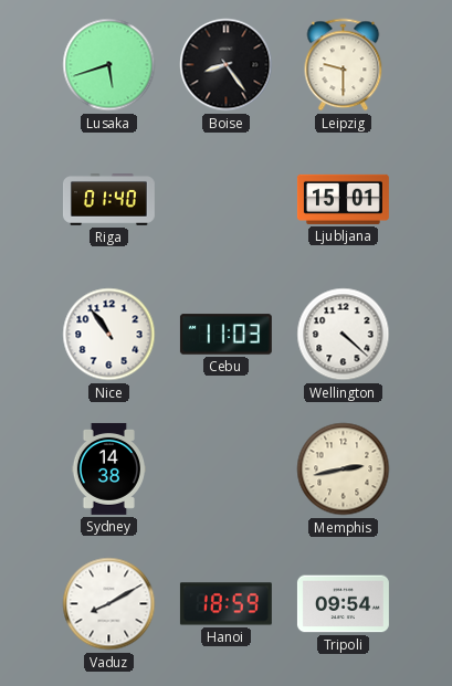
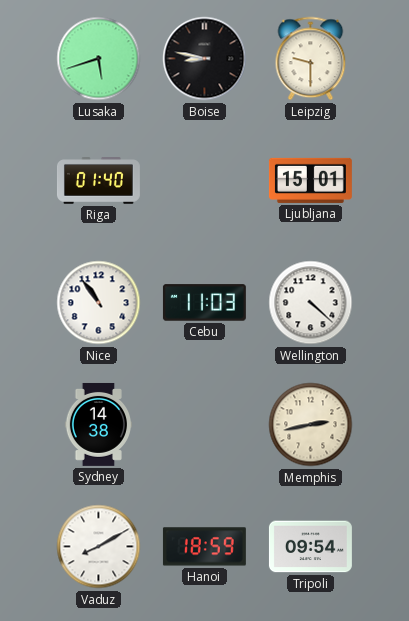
Boise: 8:24 -> 8:47
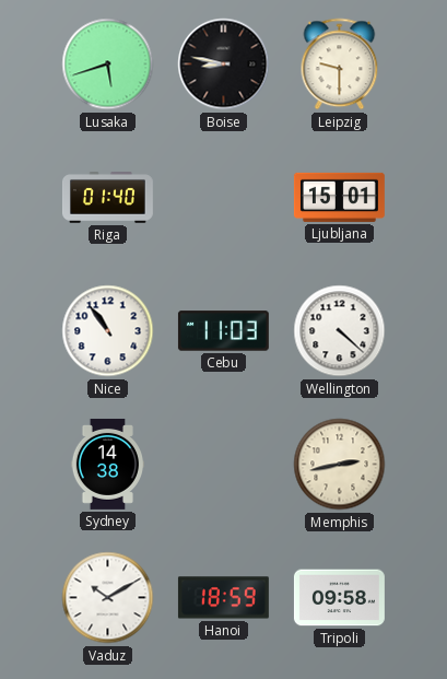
Vaduz: 8:10 -> 10:10
Tripoli: 09:54 -> 09:58
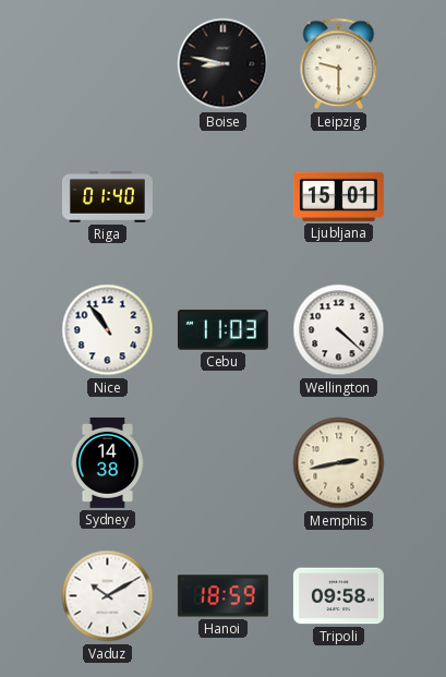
Lusaka: 5:42 -> none
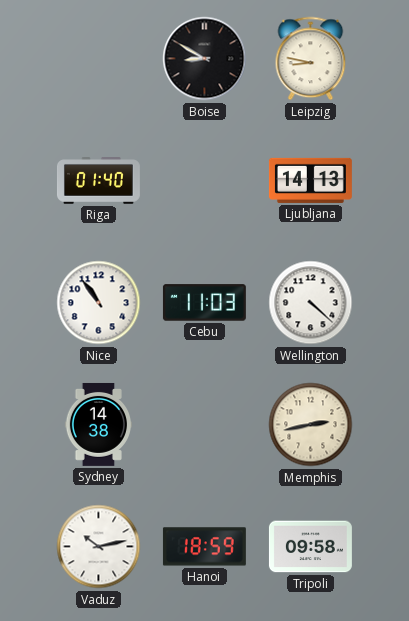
Boise: 8:47 -> 8:50
Leipzig: 9:30 -> 8:47
Ljubljana: 15:01 -> 14:13
Vaduz: 10:10 -> 10:13
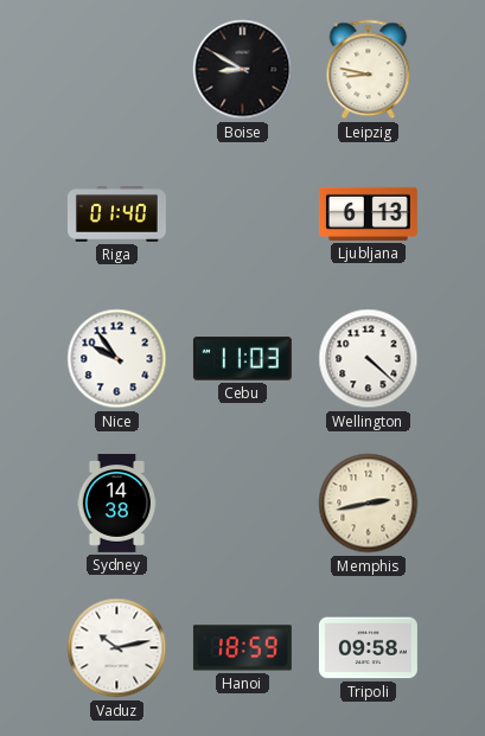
Ljubljana: 14:13 -> 6:13
Nice: 10:54 -> 9:54
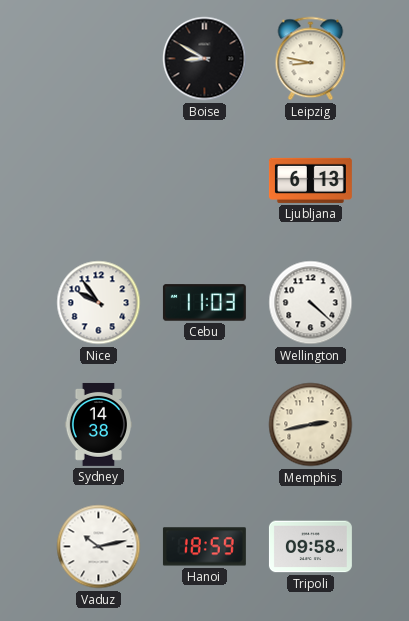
Riga: 01:40 -> none
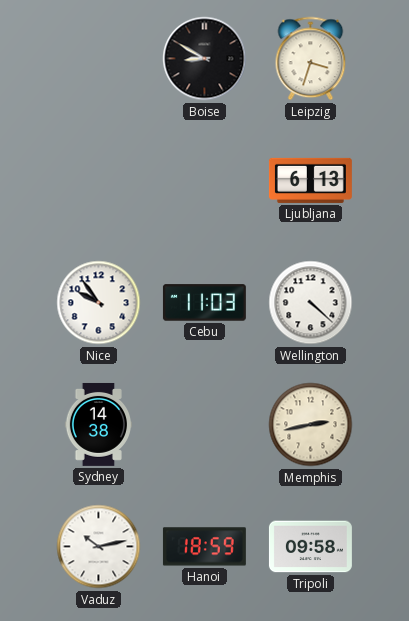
Leipzig: 8:47 -> 3:33
